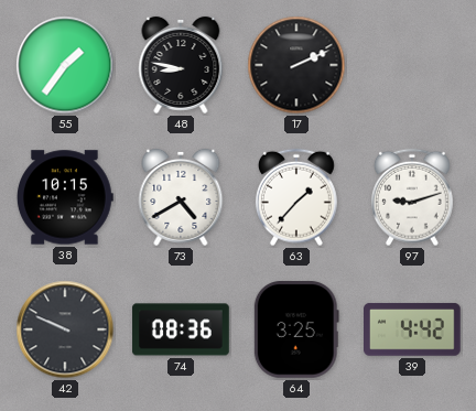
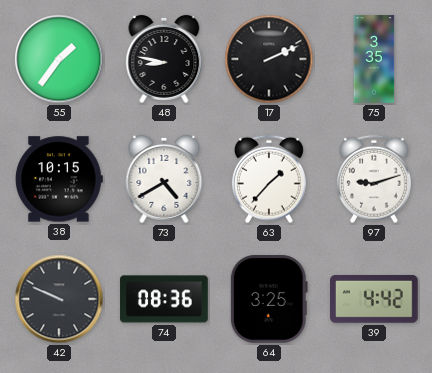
75: none -> 3:35
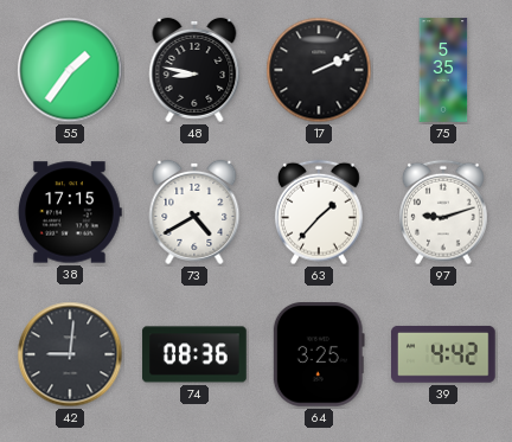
75: 3:35 -> 5:35
38: 10:15 -> 17:15
42: 9:49 -> 9:01
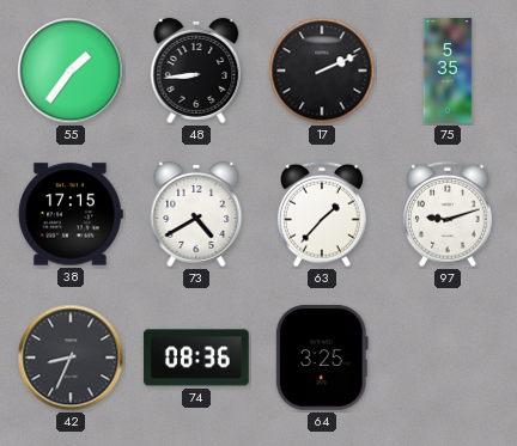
48: 8:47 -> 8:44
42: 9:01 -> 8:34
39: 4:42 -> none
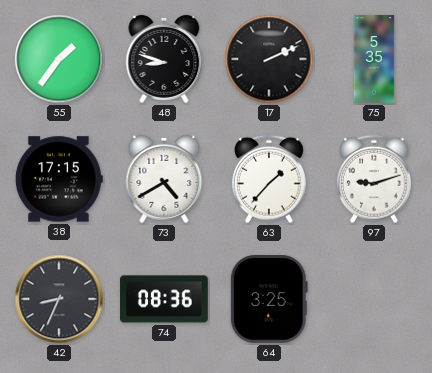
48: 8:44 -> 8:48
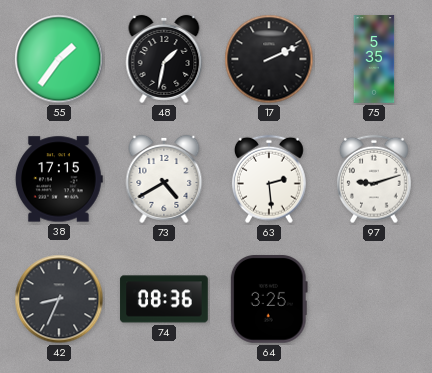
48: 8:48 -> 1:32
63: 1:37 -> 2:29
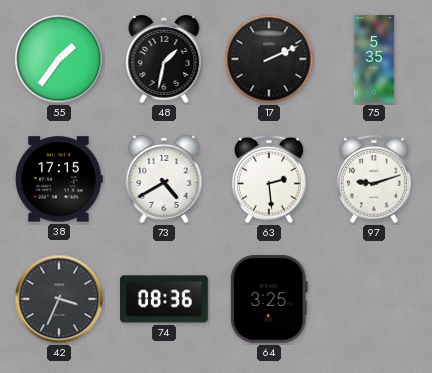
42: 8:34 -> 3:34
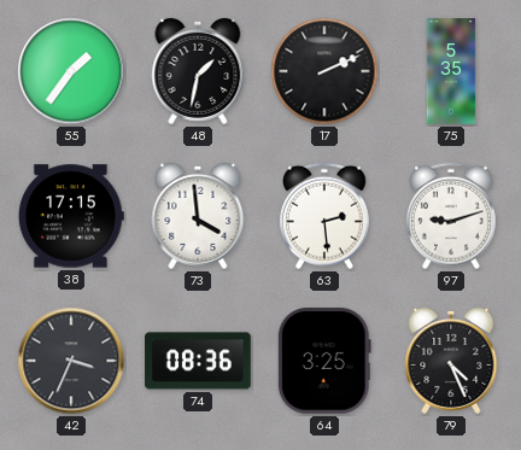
73: 4:40 -> 3:59
79: none -> 4:26
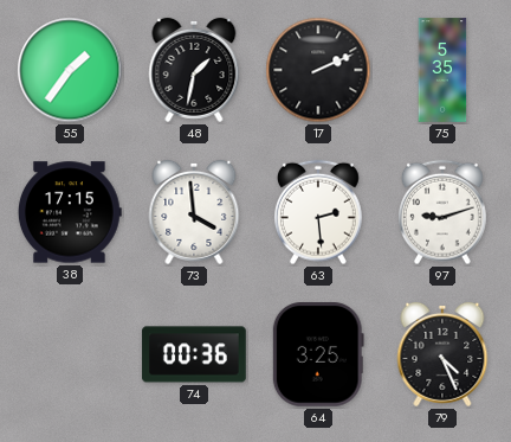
42: 3:34 -> none
74: 08:36 -> 00:36
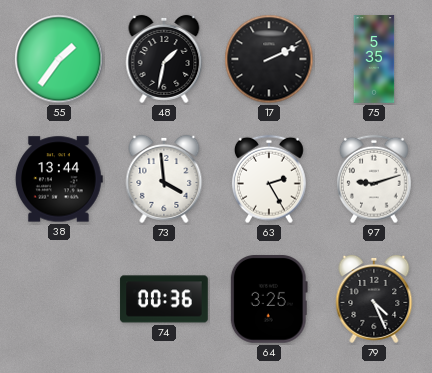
38: 17:15 -> 13:44
63: 2:29 -> 2:25
